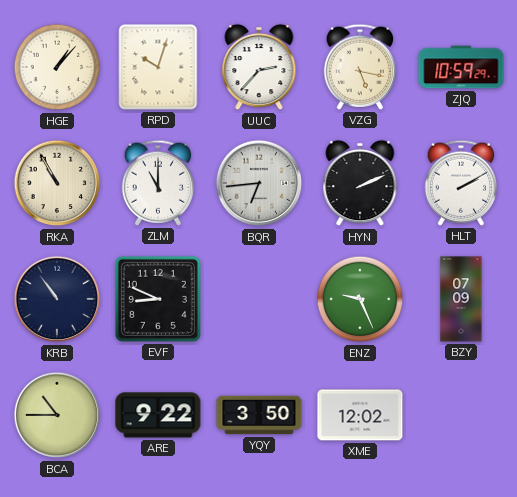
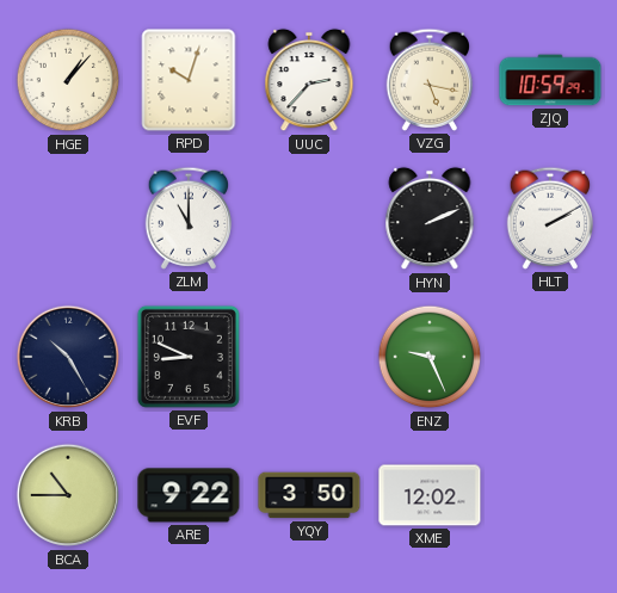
RKA: 10:55 -> none
BQR: 6:44 -> none
KRB: 10:54 -> 10:25
BZY: 07:09 -> none
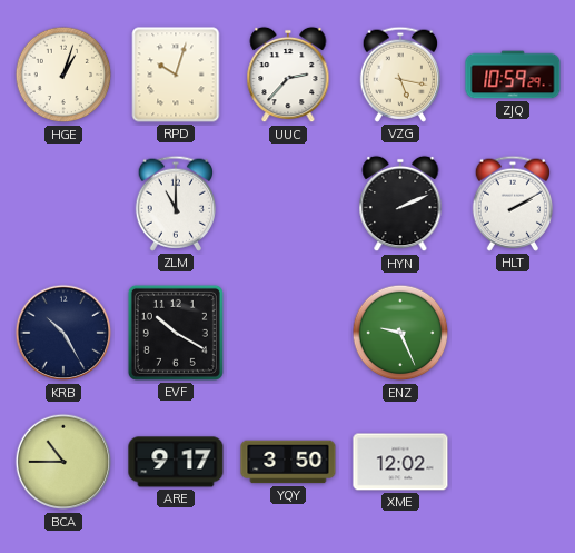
HGE: 1:07 -> 1:03
EVF: 8:49 -> 10:20
ARE: 9:22 -> 9:17
